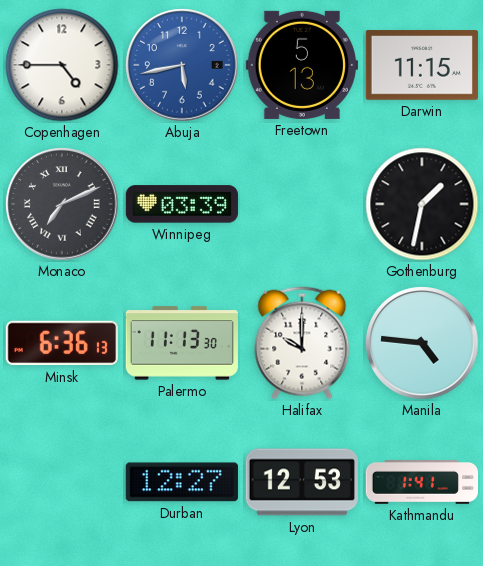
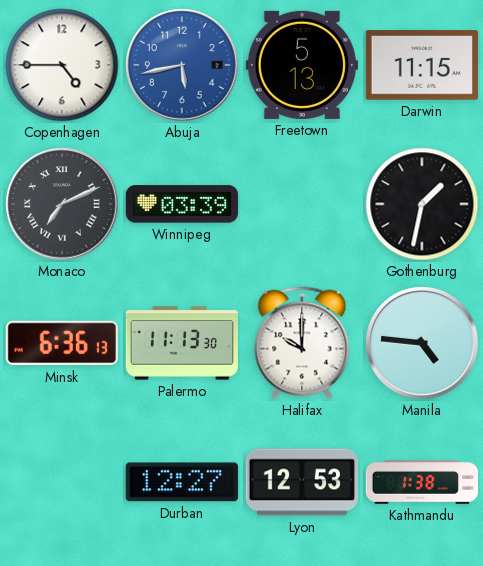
Kathmandu: 1:41 -> 1:38
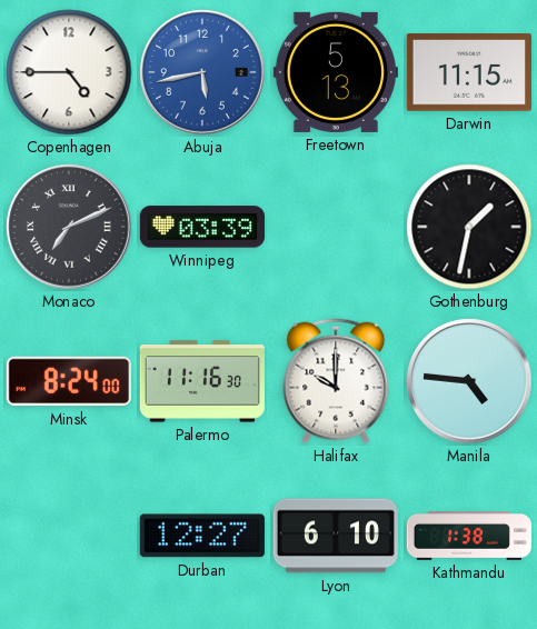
Minsk: 6:36 -> 8:24
Palermo: 11:13 -> 11:16
Lyon: 12:53 -> 6:10
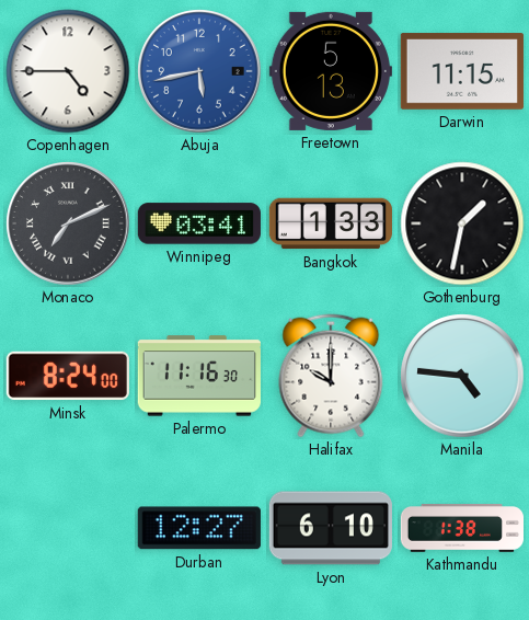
Winnipeg: 03:39 -> 03:41
Bangkok: none -> 1:33
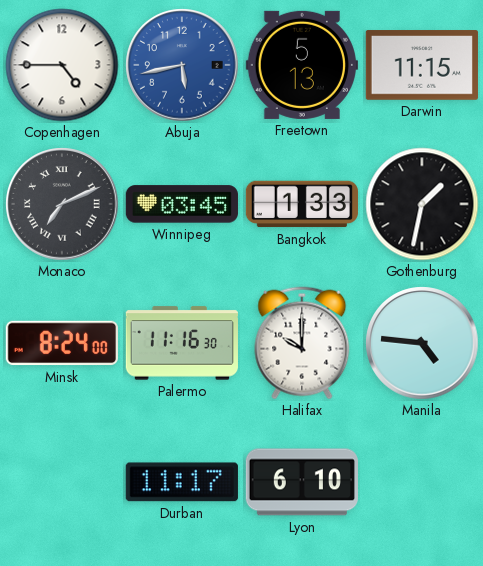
Winnipeg: 03:41 -> 03:45
Durban: 12:27 -> 11:17
Kathmandu: 1:38 -> none
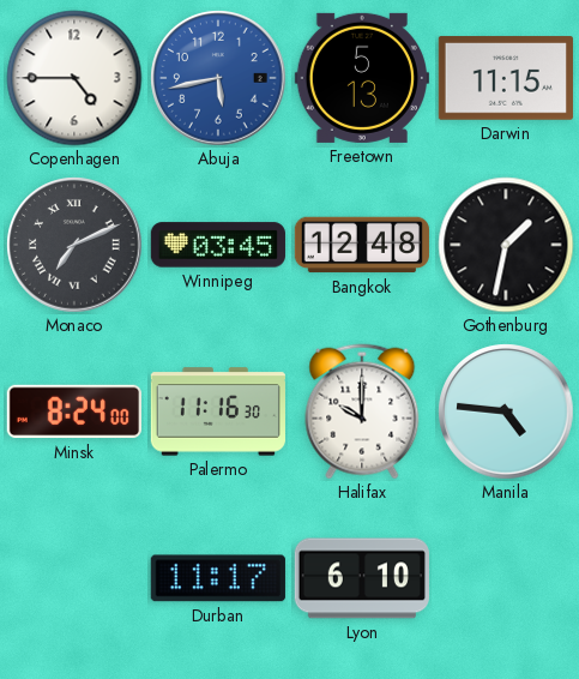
Bangkok: 1:33 -> 12:48
